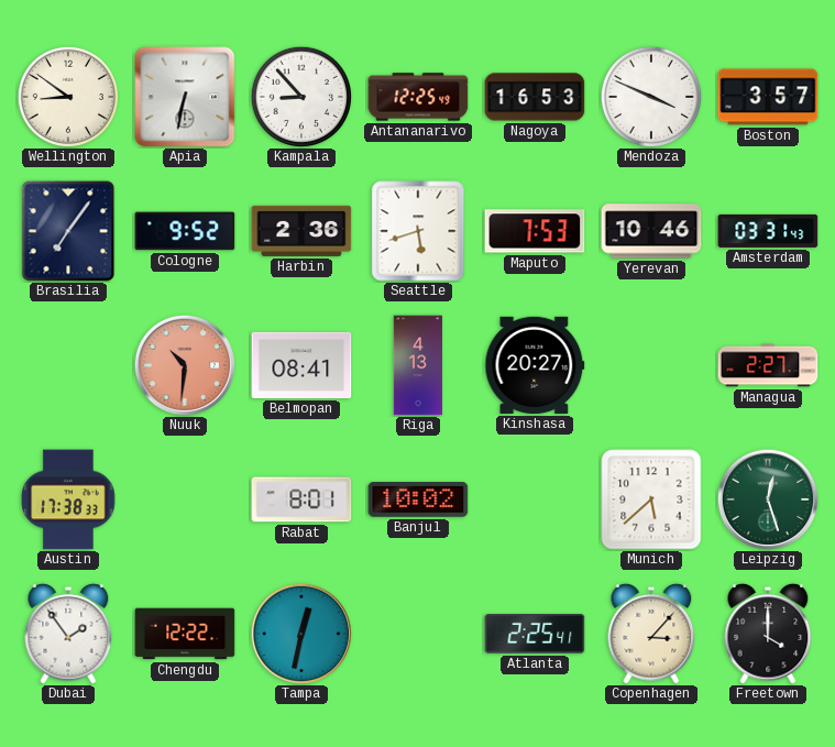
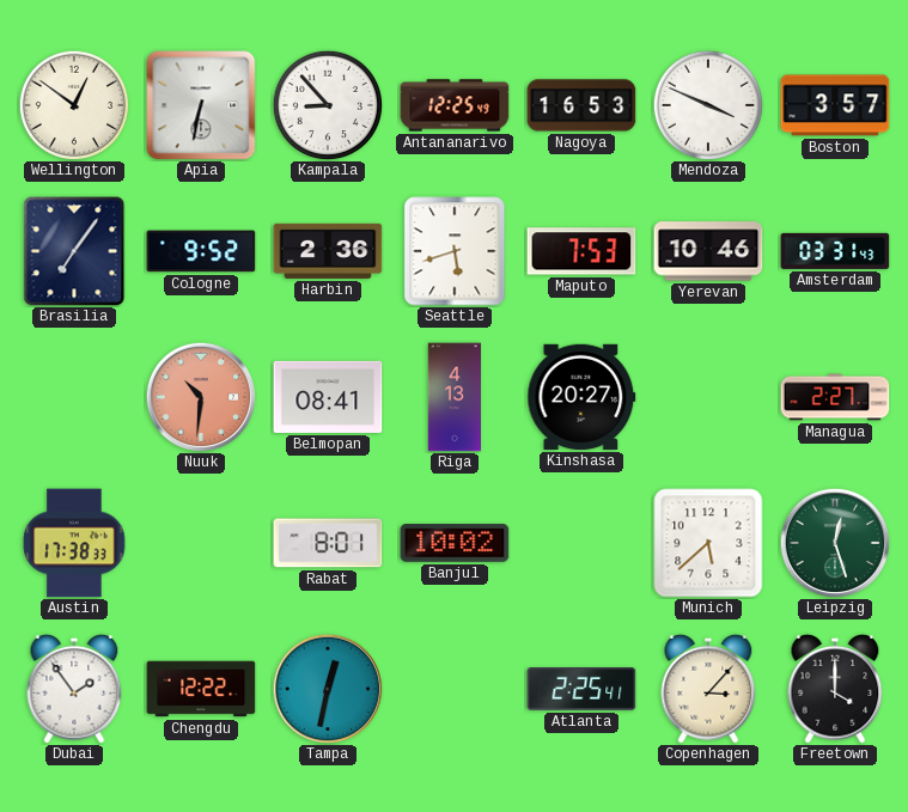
Wellington: 8:51 -> 12:51
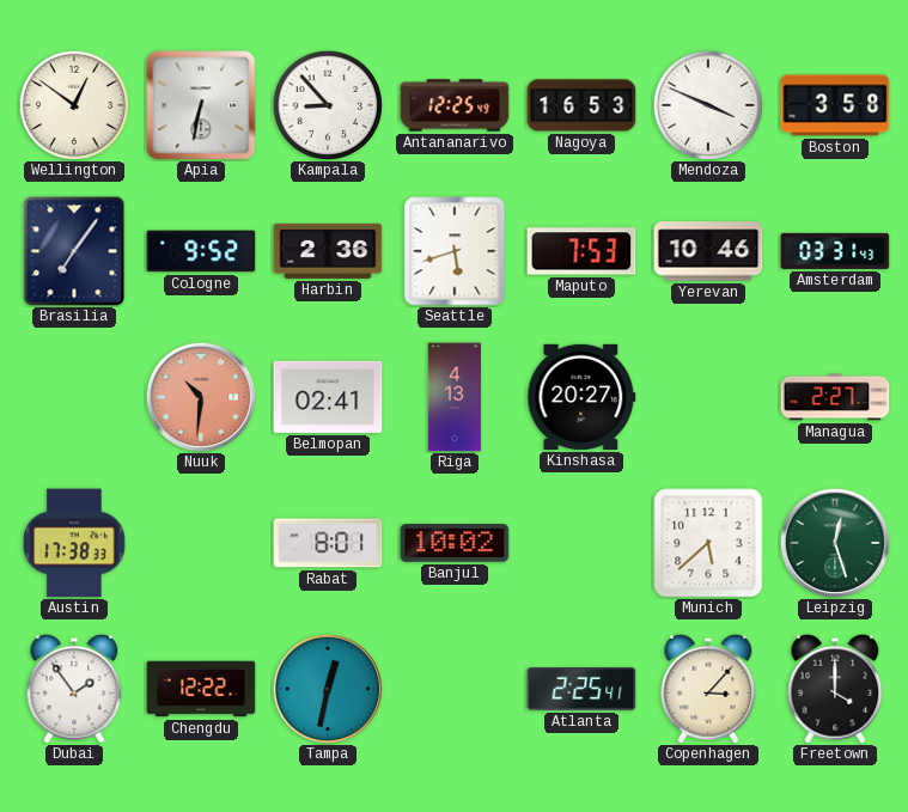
Boston: 3:57 -> 3:58
Belmopan: 08:41 -> 02:41
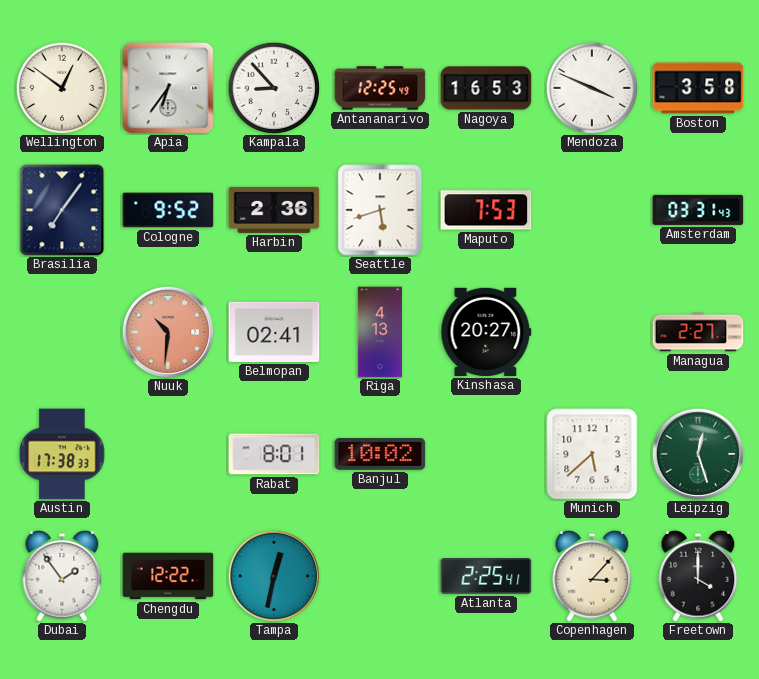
Apia: 6:32 -> 6:36
Yerevan: 10:46 -> none
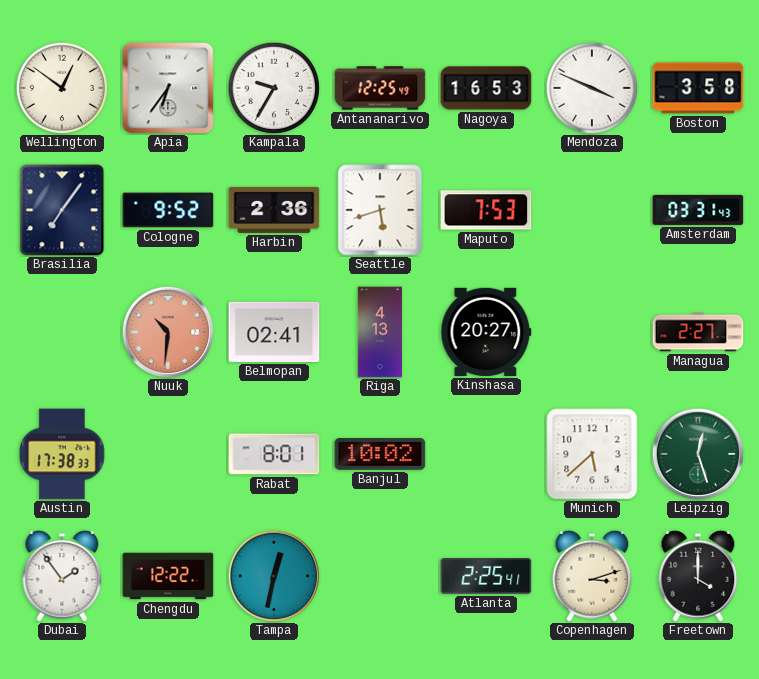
Kampala: 8:53 -> 9:35
Copenhagen: 3:07 -> 3:12
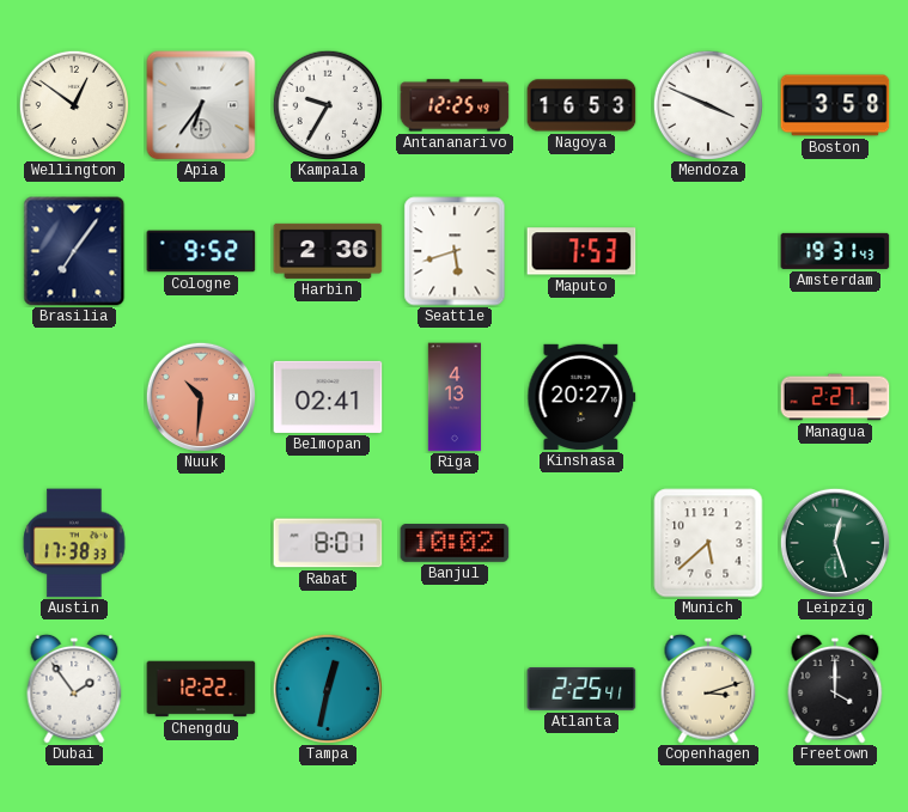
Amsterdam: 03:31 -> 19:31
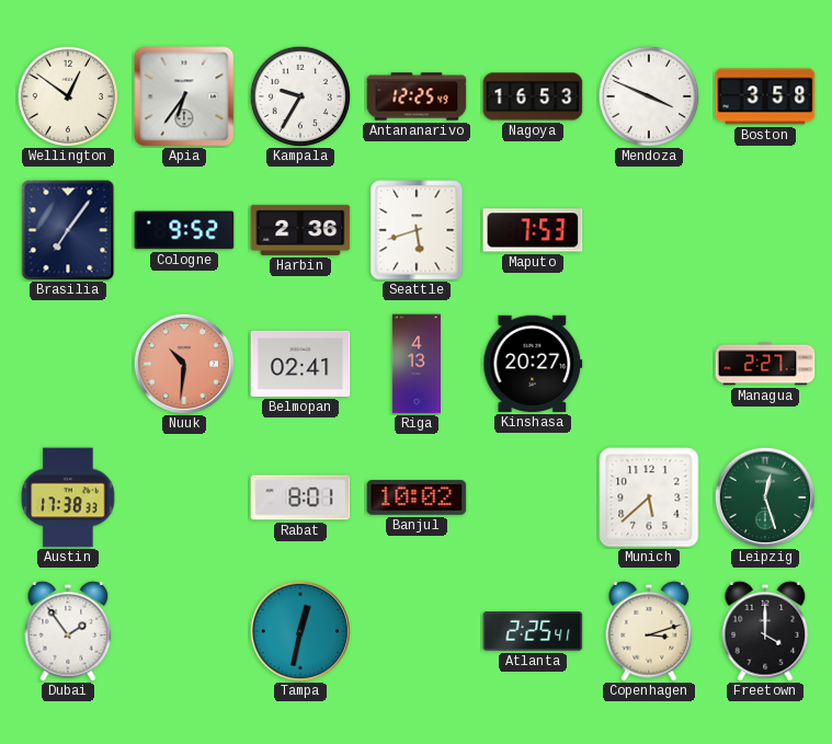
Amsterdam: 19:31 -> none
Chengdu: 12:22 -> none
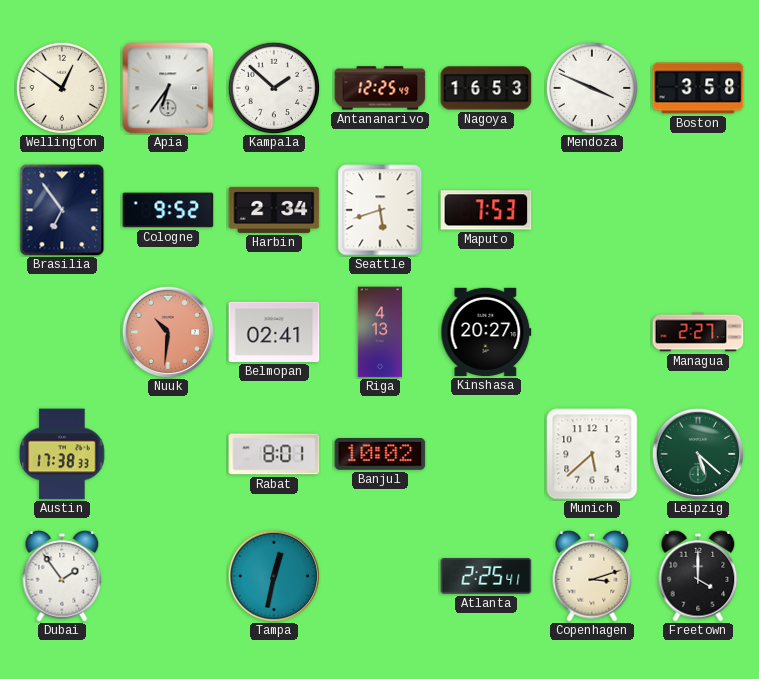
Kampala: 9:35 -> 1:52
Brasilia: 7:06 -> 6:54
Harbin: 2:36 -> 2:34
Leipzig: 12:27 -> 5:22
